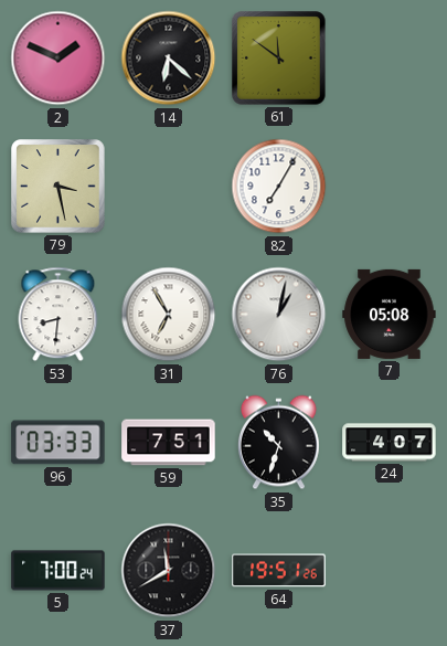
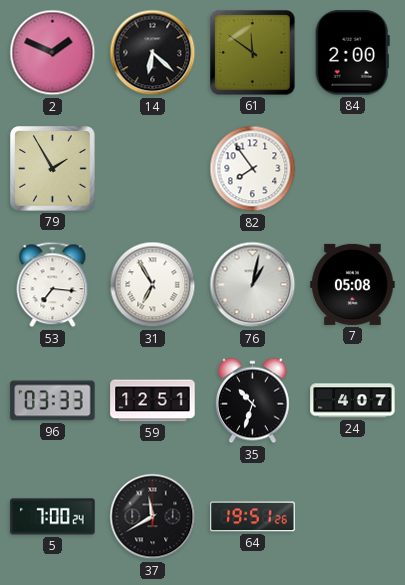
84: none -> 2:00
79: 3:28 -> 1:55
82: 7:05 -> 7:54
53: 8:31 -> 7:16
59: 7:51 -> 12:51
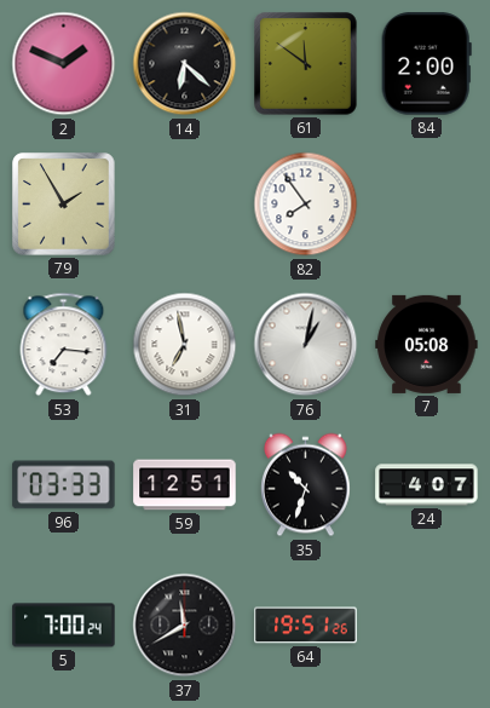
31: 6:55 -> 6:58
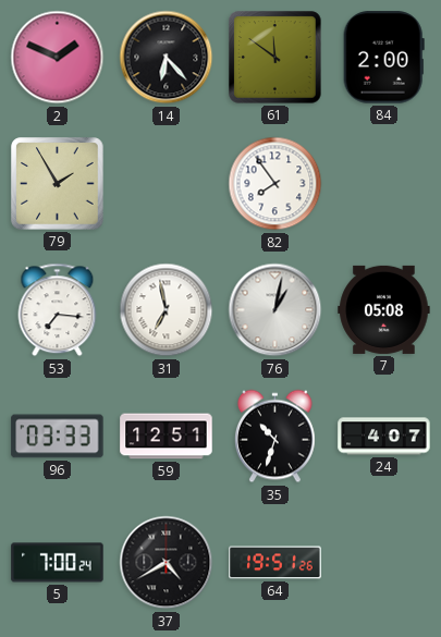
14: 6:22 -> 6:23
37: 11:40 -> 4:40
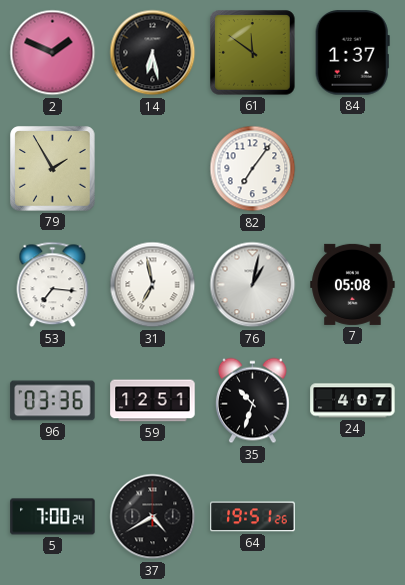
14: 6:23 -> 6:28
84: 2:00 -> 1:37
82: 7:54 -> 7:06
96: 03:33 -> 03:36
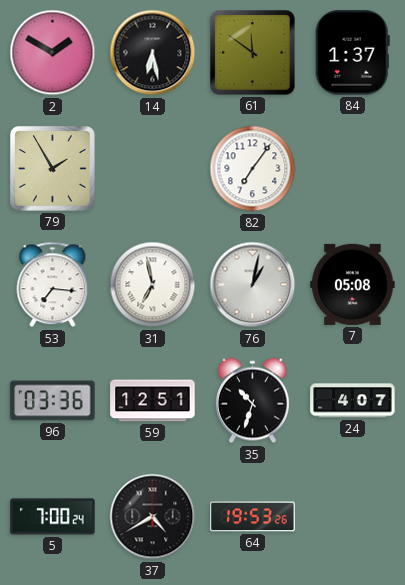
2: 1:49 -> 1:50
64: 19:51 -> 19:53
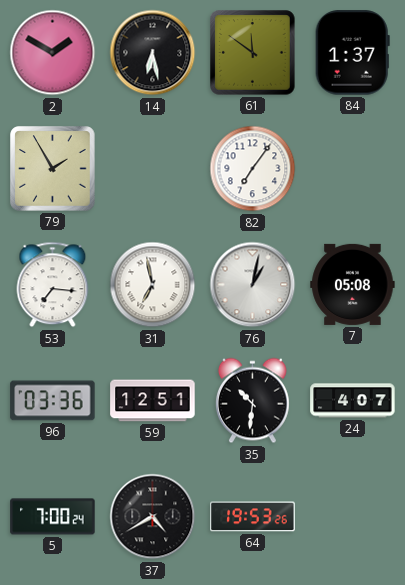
35: 10:33 -> 10:31
